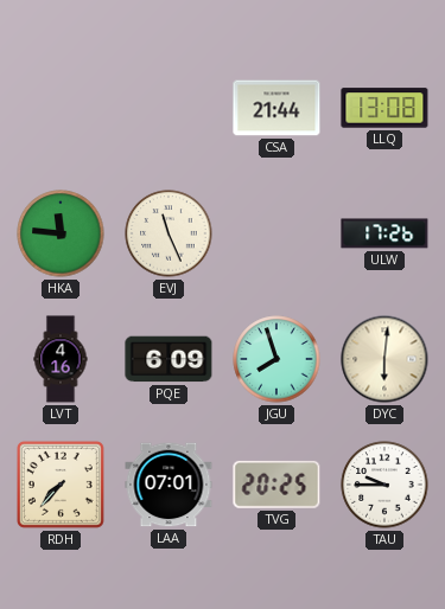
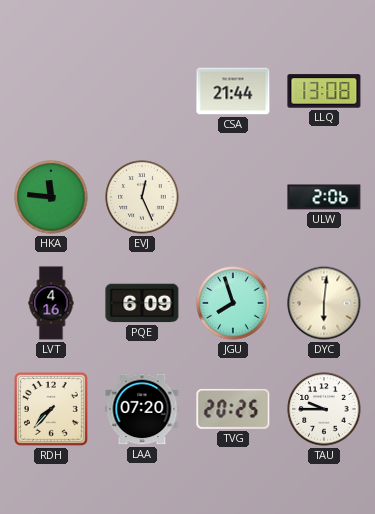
EVJ: 11:26 -> 12:26
ULW: 17:26 -> 2:06
LAA: 07:01 -> 07:20
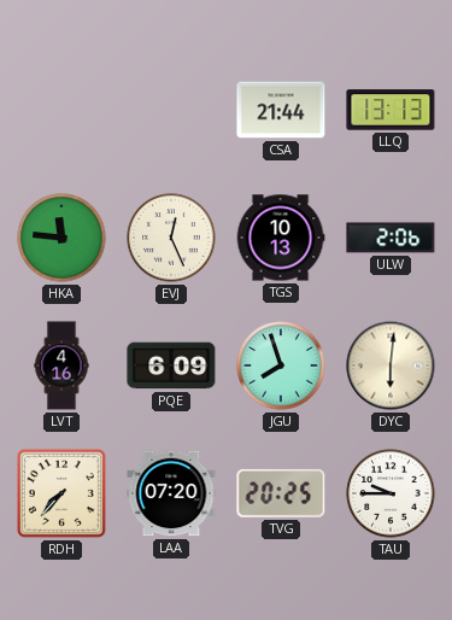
LLQ: 13:08 -> 13:13
TGS: none -> 10:13
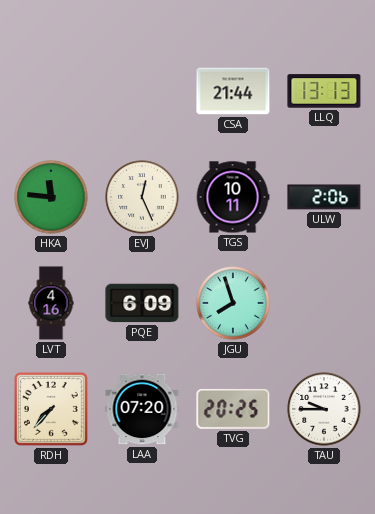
TGS: 10:13 -> 10:11
DYC: 6:01 -> none
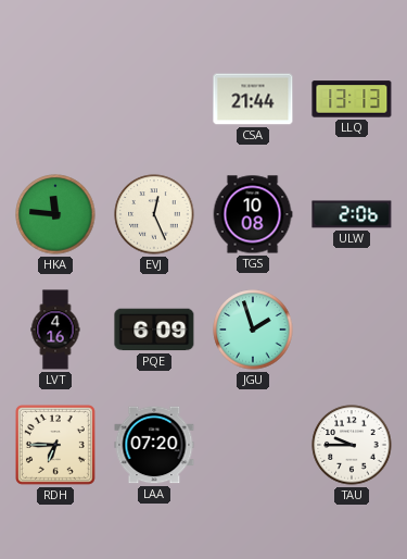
TGS: 10:11 -> 10:08
JGU: 7:57 -> 1:57
RDH: 7:37 -> 6:45
TVG: 20:25 -> none
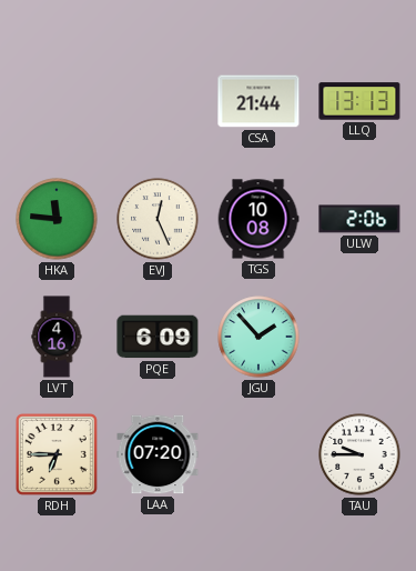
JGU: 1:57 -> 1:53
